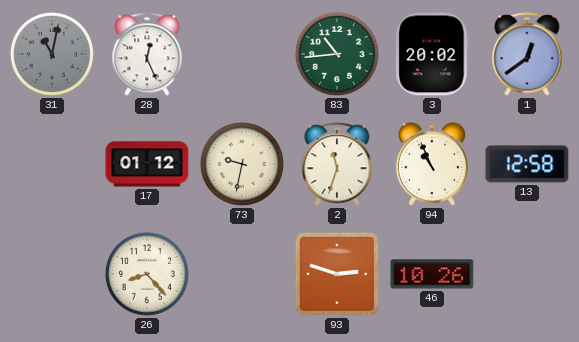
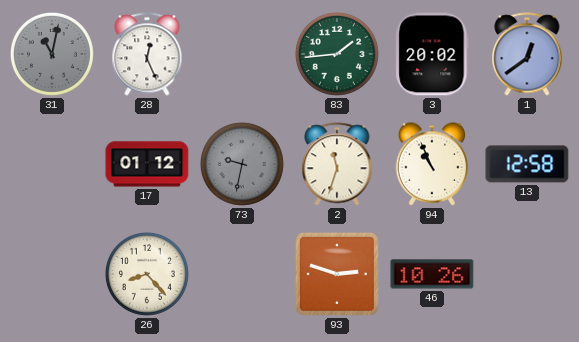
83: 10:44 -> 1:44
73 dial: cream -> grey
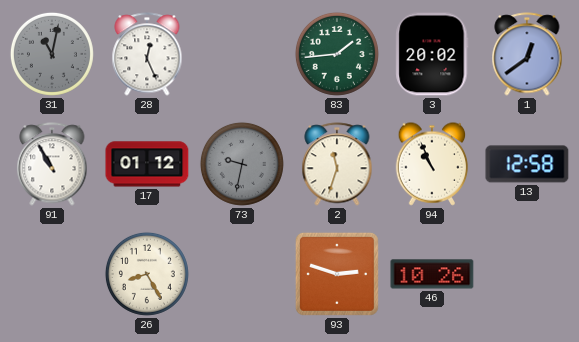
91: none -> 10:55
26: 8:23 -> 8:25
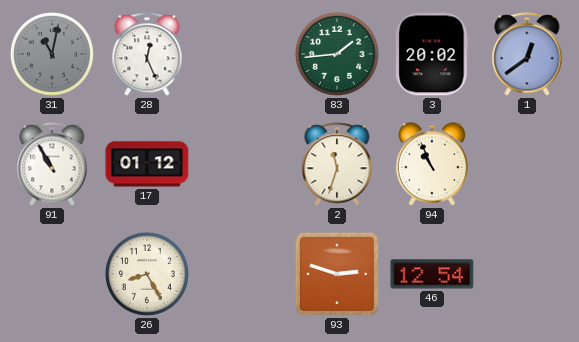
73: 9:32 -> none
13: 12:58 -> none
46: 10:26 -> 12:54
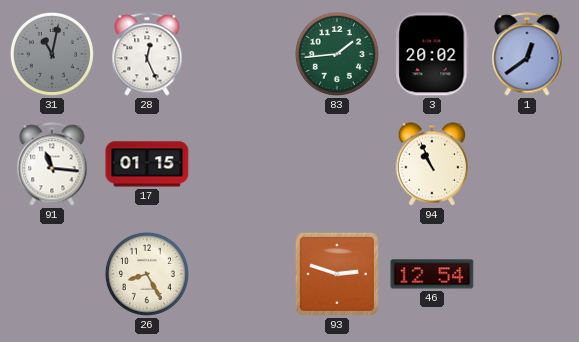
91: 10:55 -> 11:16
17: 01:12 -> 01:15
2: 11:33 -> none
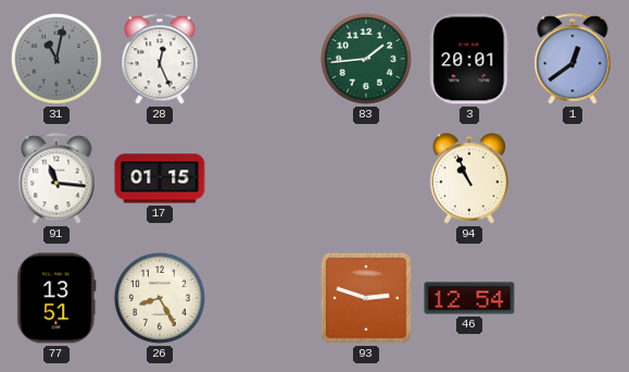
3: 20:02 -> 20:01
77: none -> 13:51
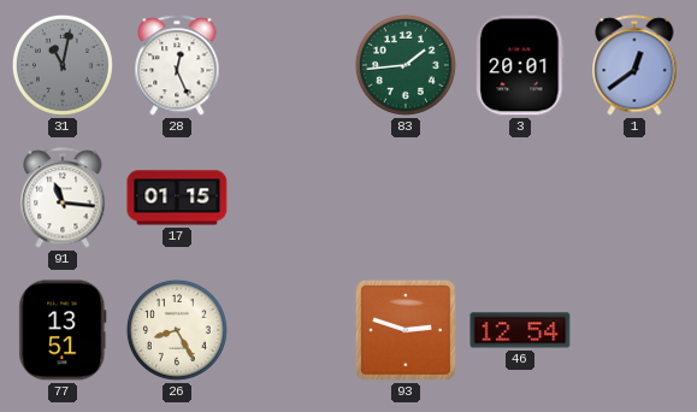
94: 10:56 -> none
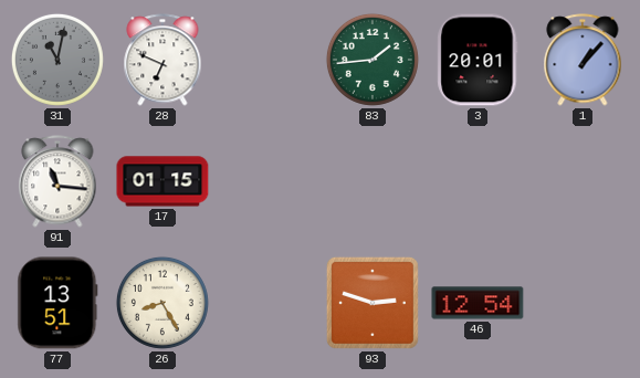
28: 12:26 -> 6:49
1: 12:39 -> 1:07
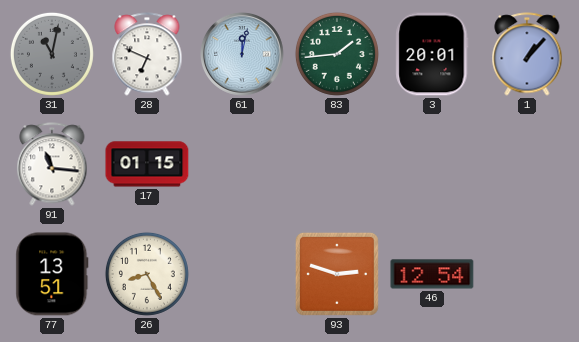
61: none -> 12:02
